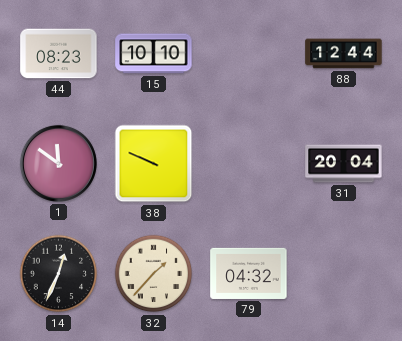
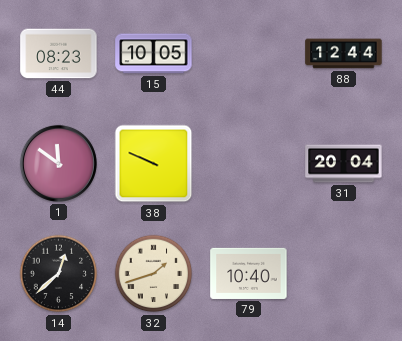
15: 10:10 -> 10:05
14: 12:34 -> 12:38
32: 1:37 -> 1:42
79: 04:32 -> 10:40
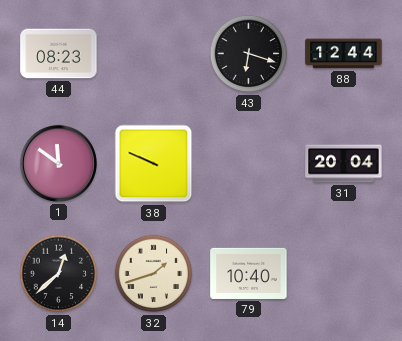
15: 10:05 -> none
43: none -> 6:18
